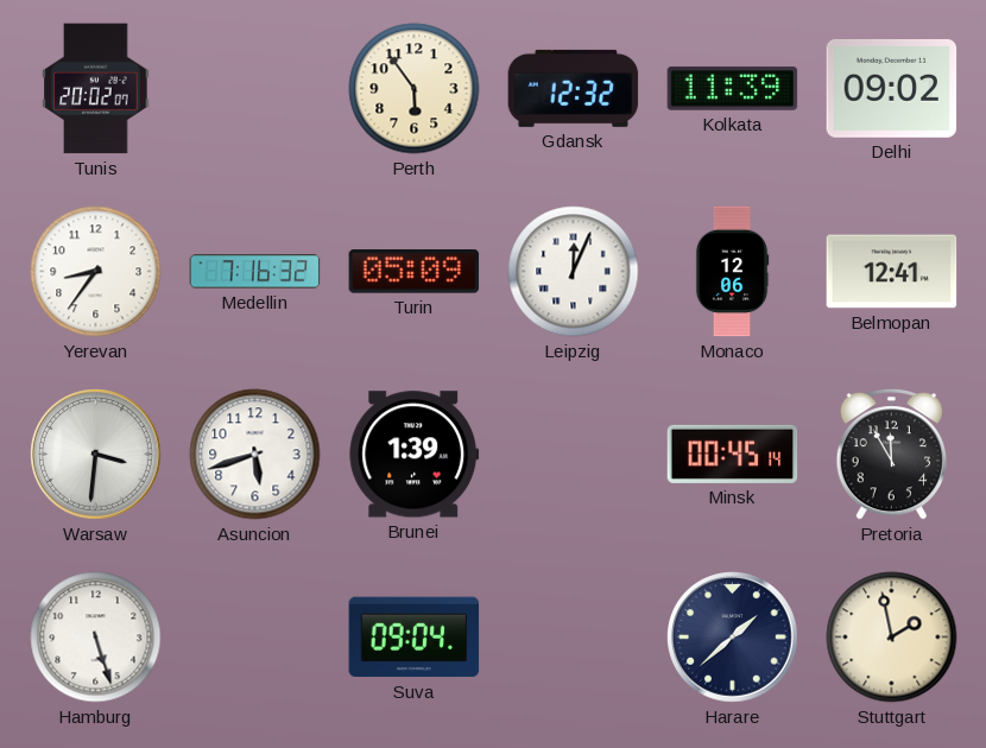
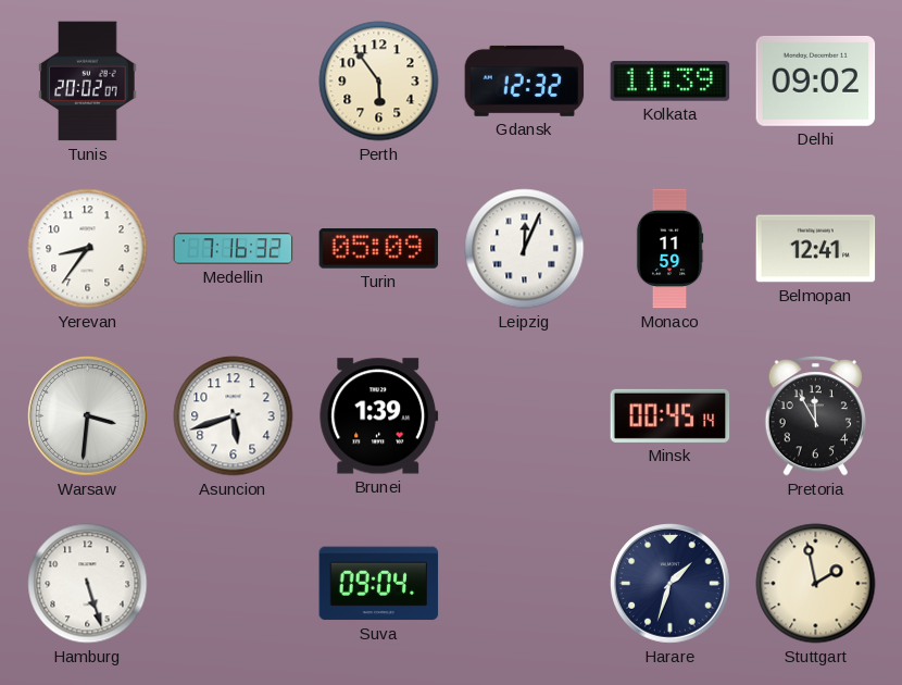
Monaco: 12:06 -> 11:59
Harare: 1:38 -> 1:33
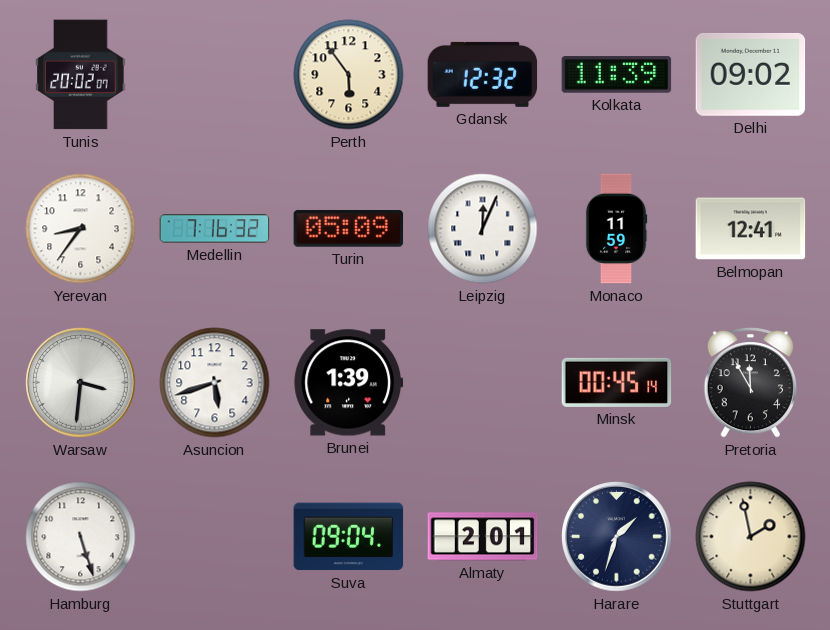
Almaty: none -> 2:01
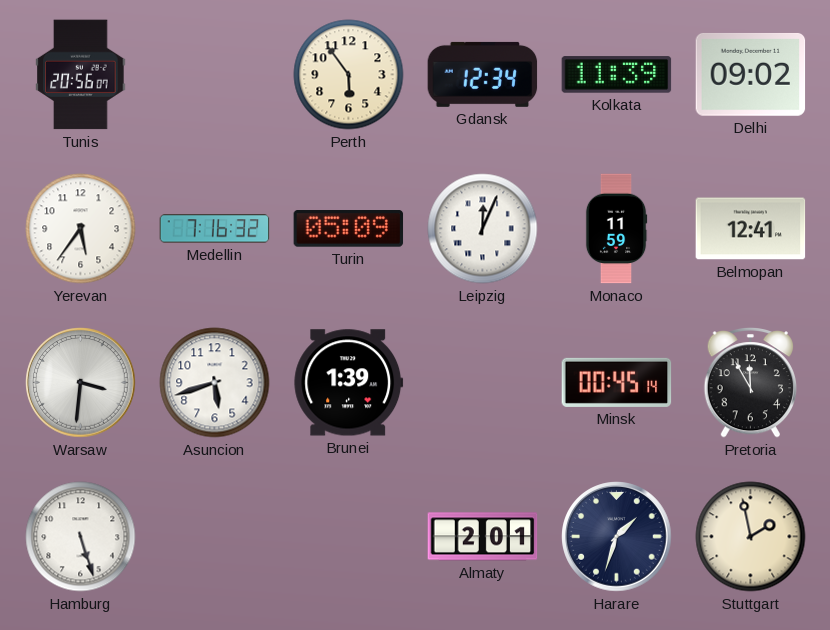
Tunis: 20:02 -> 20:56
Gdansk: 12:32 -> 12:34
Yerevan: 8:36 -> 5:36
Suva: 09:04 -> none
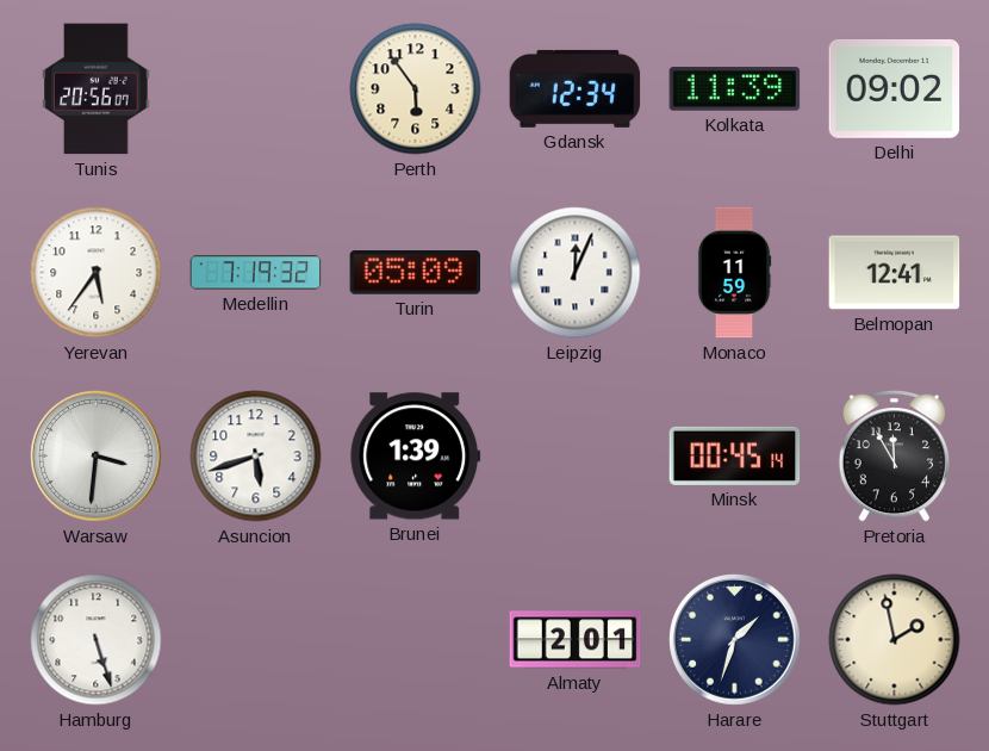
Medellin: 7:16 -> 7:19
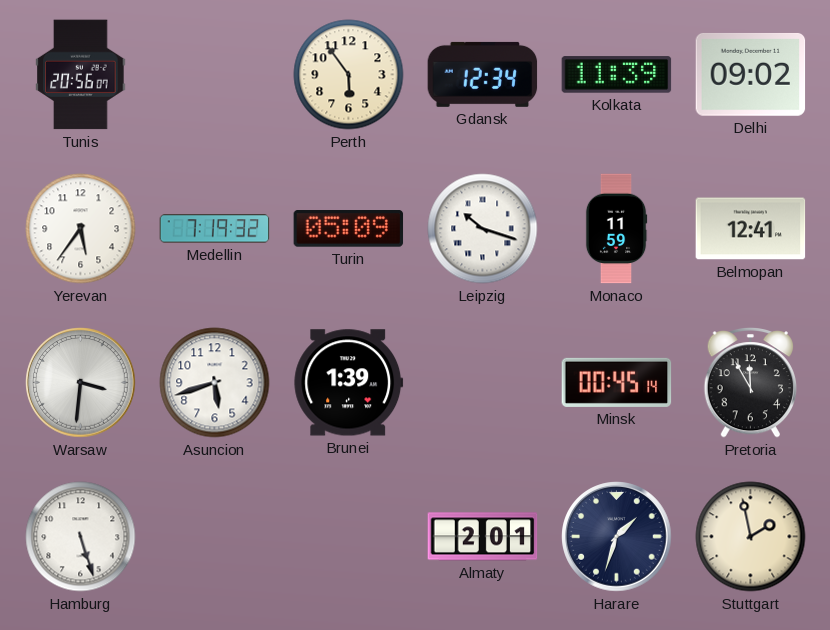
Leipzig: 12:04 -> 10:18
